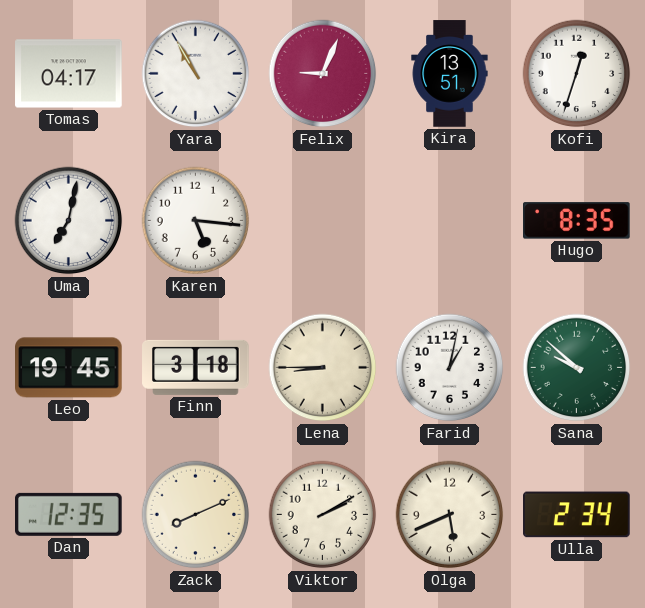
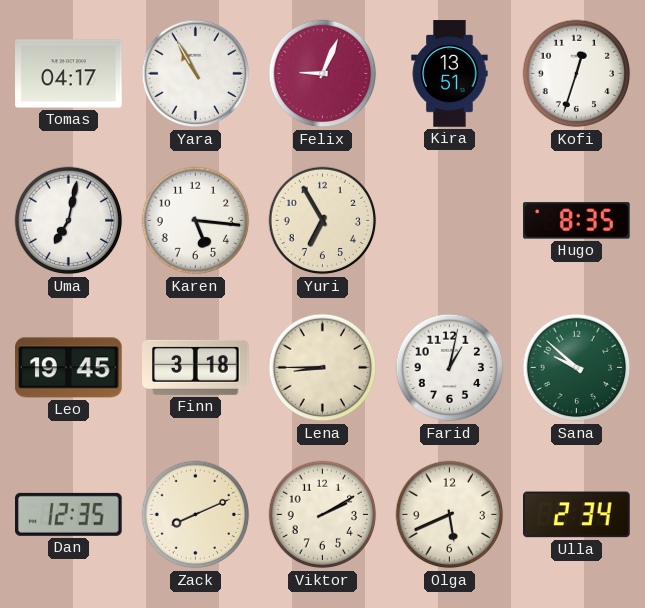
Yuri: none -> 6:55
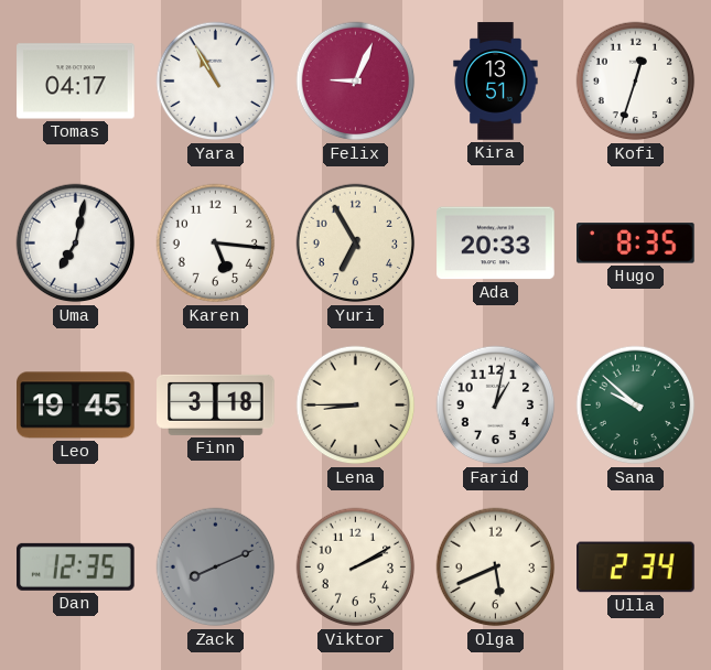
Ada: none -> 20:33
Zack dial: cream -> grey
